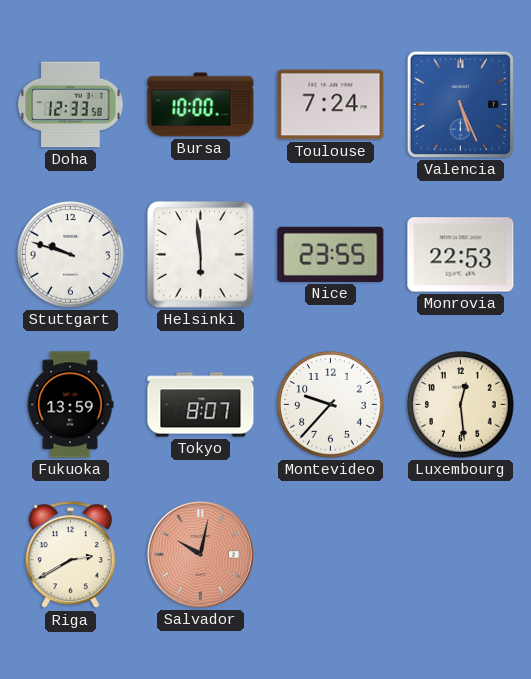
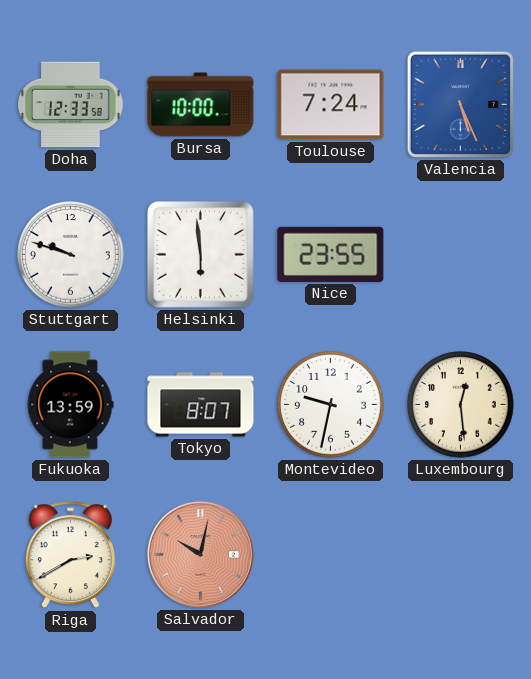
Monrovia: 22:53 -> none
Montevideo: 9:37 -> 9:32
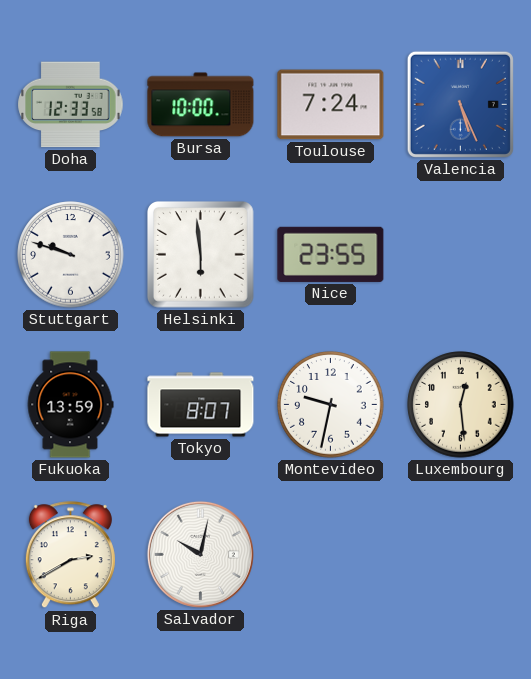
Salvador dial: salmon -> white
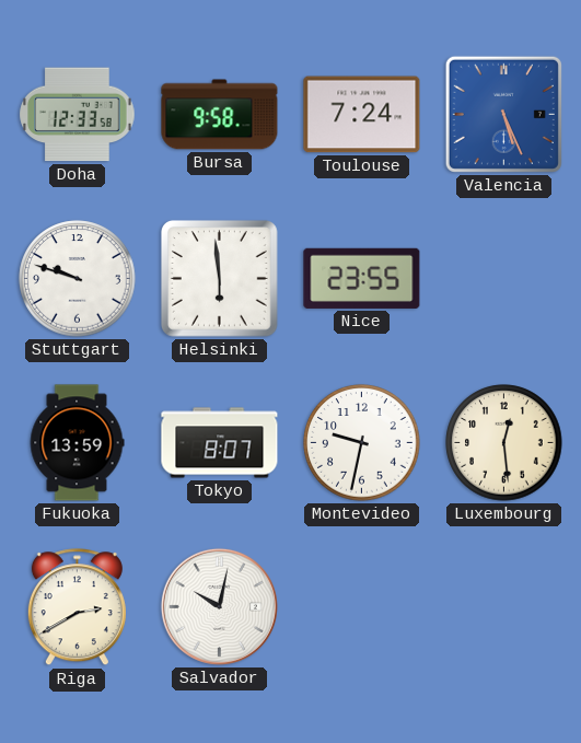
Bursa: 10:00 -> 9:58
